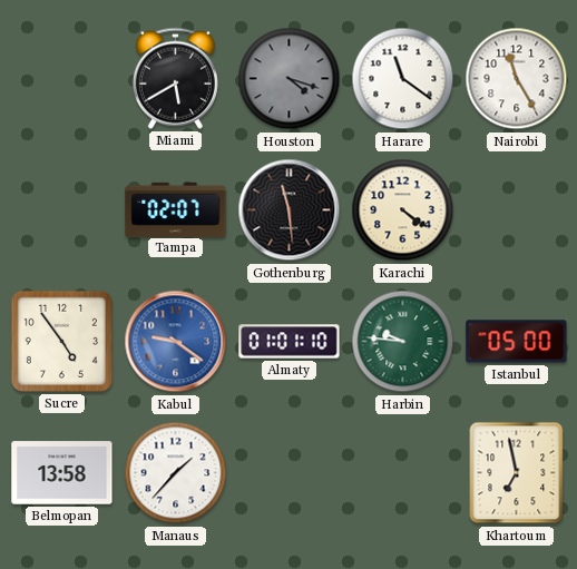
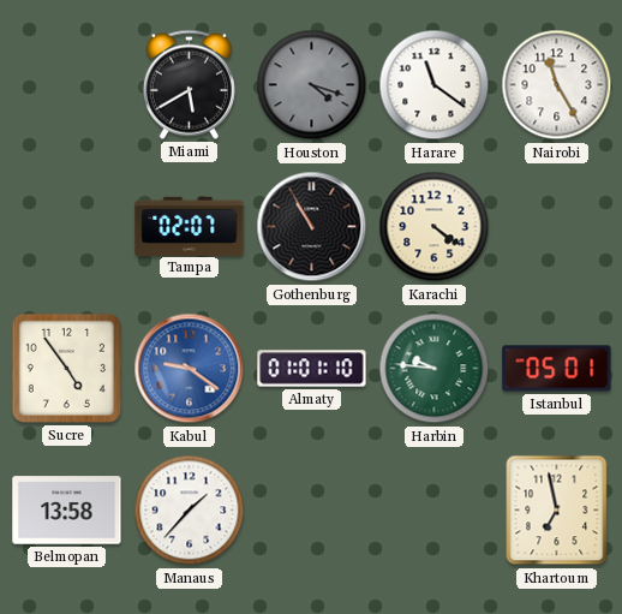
Gothenburg: 11:29 -> 10:55
Istanbul: 05:00 -> 05:01
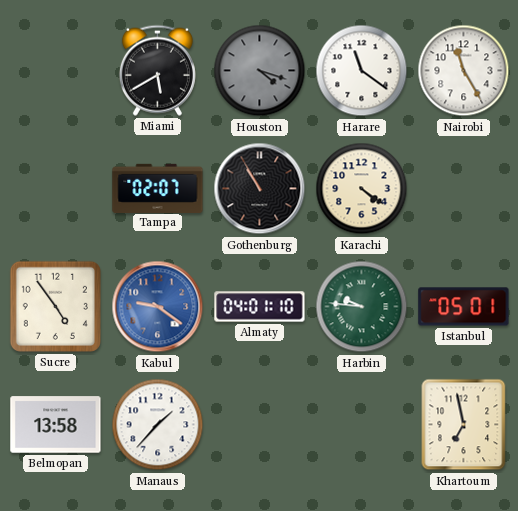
Almaty: 01:01 -> 04:01
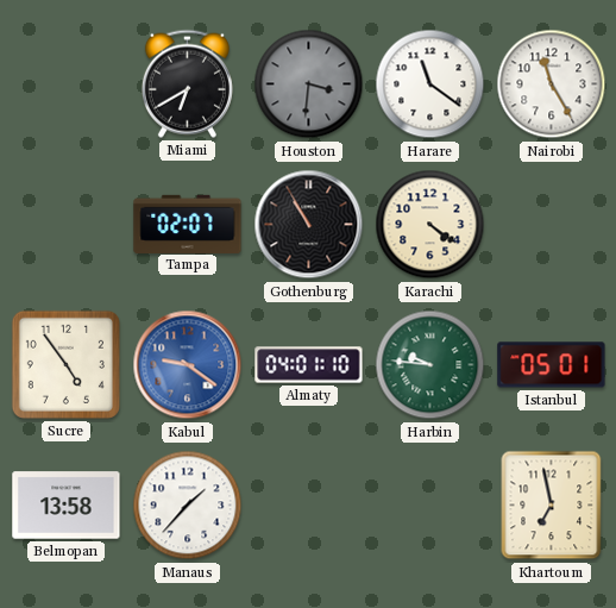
Miami: 5:40 -> 6:40
Houston: 4:18 -> 3:31
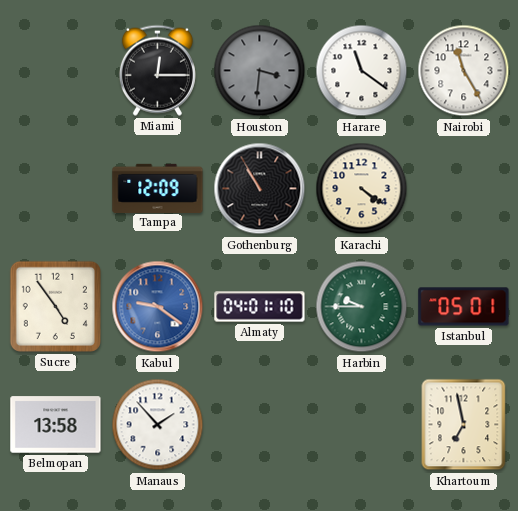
Miami: 6:40 -> 12:15
Tampa: 02:07 -> 12:09
Harbin: 9:46 -> 9:45
Manaus: 1:37 -> 1:53
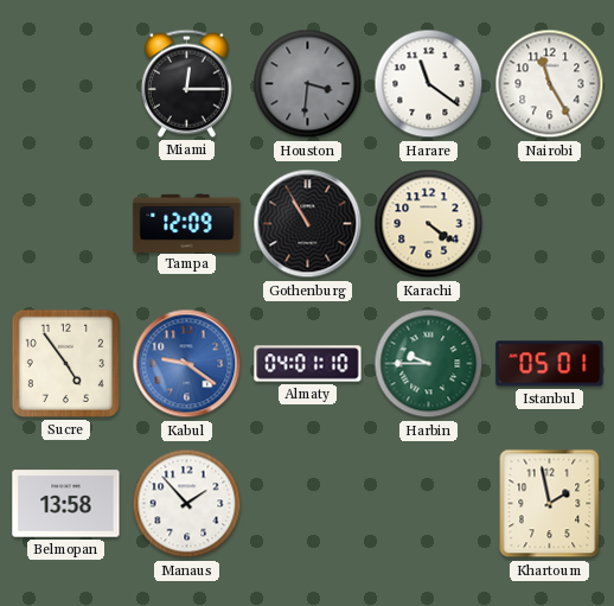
Khartoum: 6:58 -> 1:58
